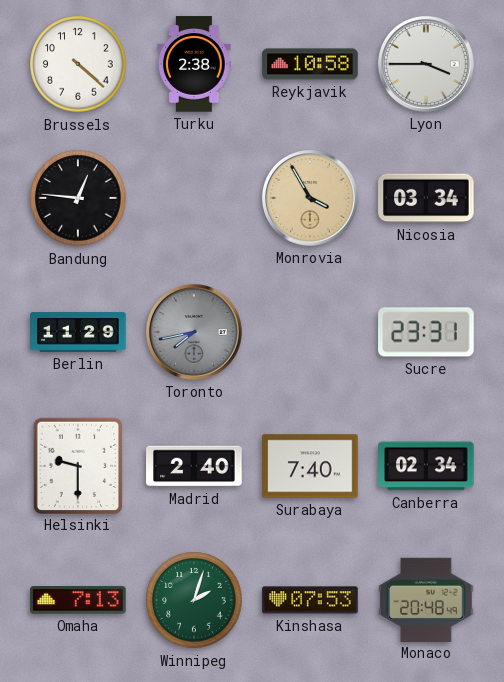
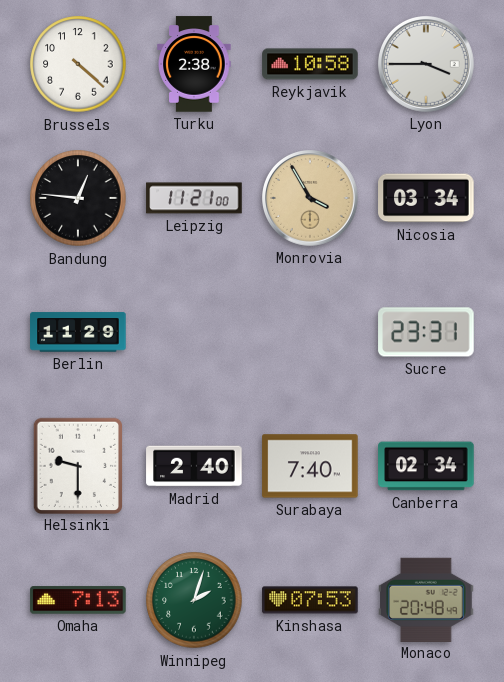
Leipzig: none -> 11:21
Toronto: 7:43 -> none
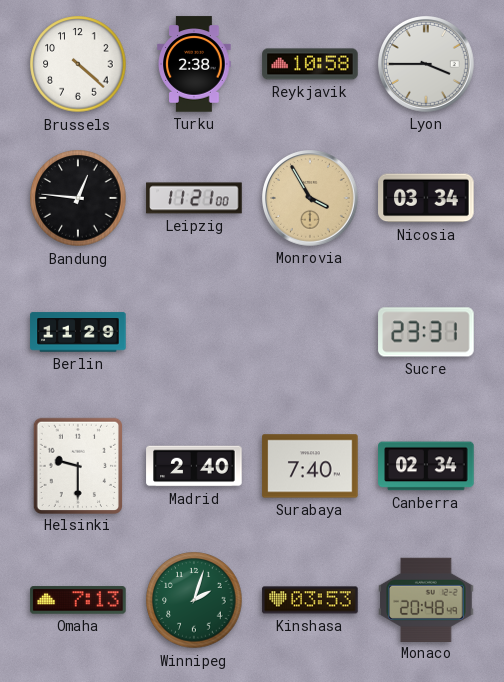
Kinshasa: 07:53 -> 03:53
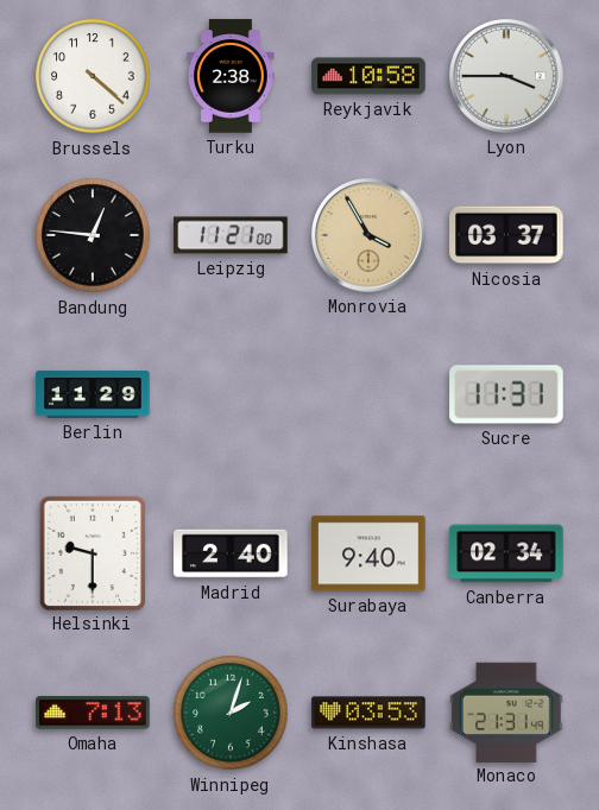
Nicosia: 03:34 -> 03:37
Sucre: 23:31 -> 11:31
Surabaya: 7:40 -> 9:40
Monaco: 20:48 -> 21:31
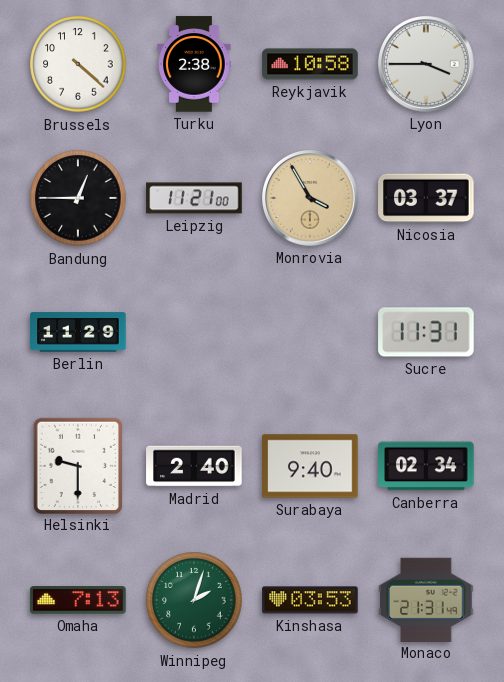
Bandung: 12:46 -> 12:45
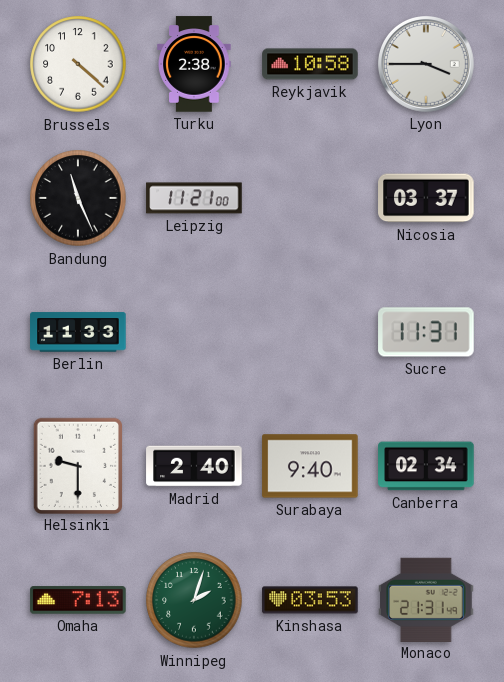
Bandung: 12:45 -> 11:26
Monrovia: 3:55 -> none
Berlin: 11:29 -> 11:33
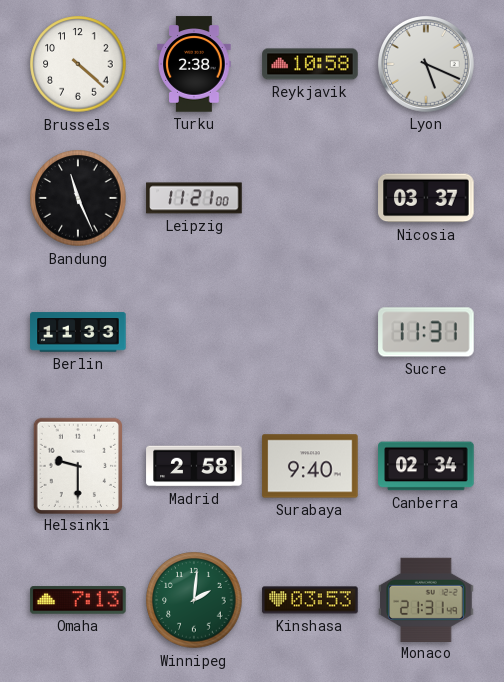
Lyon: 3:45 -> 5:19
Madrid: 2:40 -> 2:58
Winnipeg: 2:03 -> 2:01
